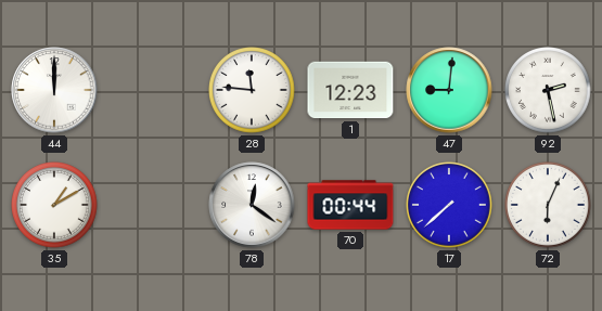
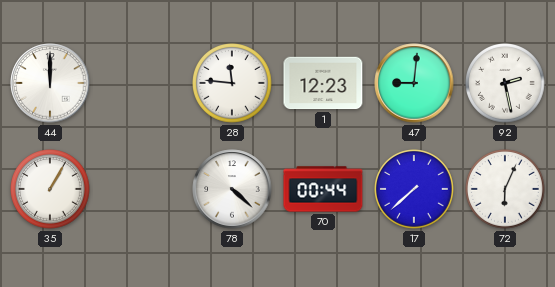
35: 1:10 -> 1:05
78: 12:21 -> 4:22
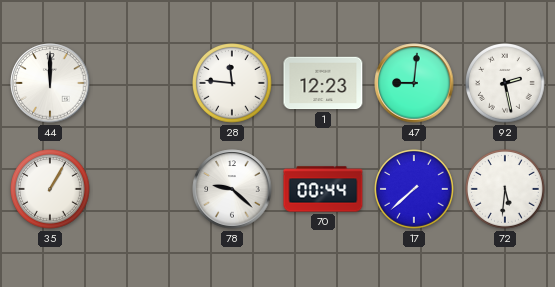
78: 4:22 -> 9:22
72: 6:04 -> 5:31
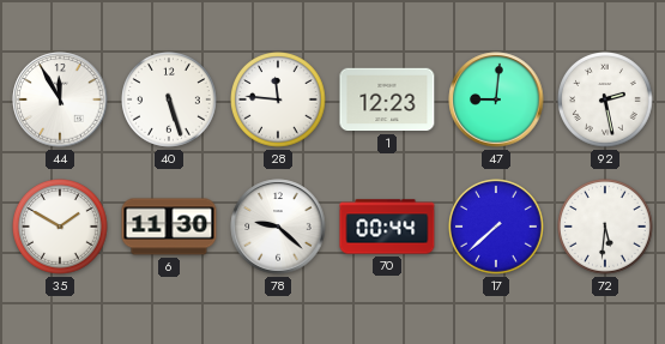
44: 12:00 -> 11:55
40: none -> 5:27
35: 1:05 -> 1:50
6: none -> 11:30
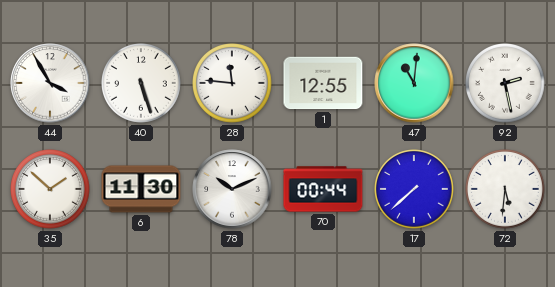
44: 11:55 -> 3:55
1: 12:23 -> 12:55
47: 9:01 -> 11:01
35: 1:50 -> 1:52
78: 9:22 -> 10:11
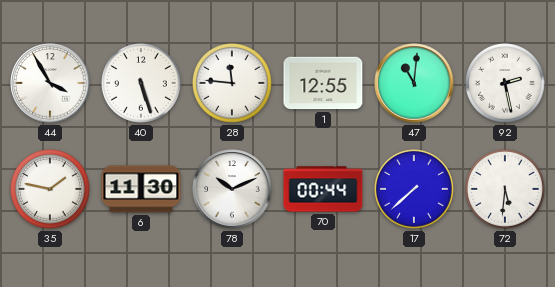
35: 1:52 -> 1:47
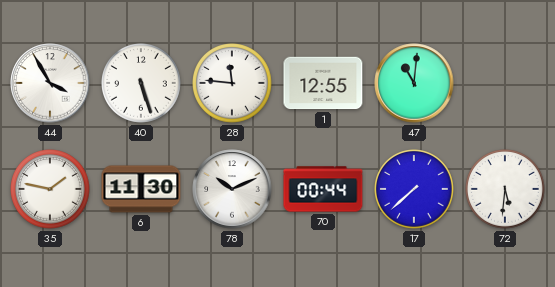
92: 2:28 -> none
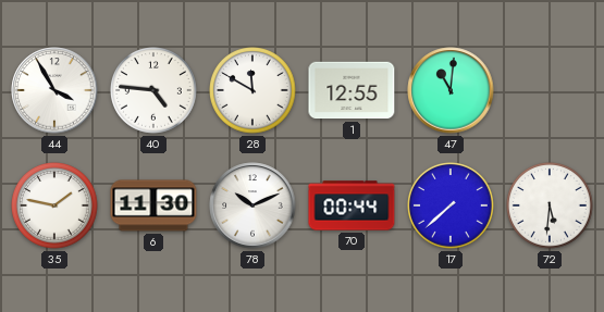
40: 5:27 -> 4:46
28: 11:46 -> 11:50
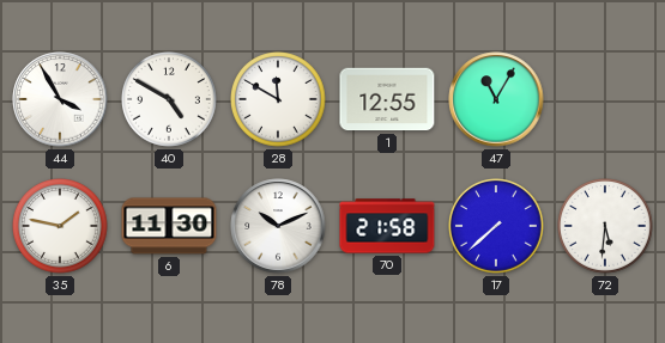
40: 4:46 -> 4:50
47: 11:01 -> 11:05
70: 00:44 -> 21:58
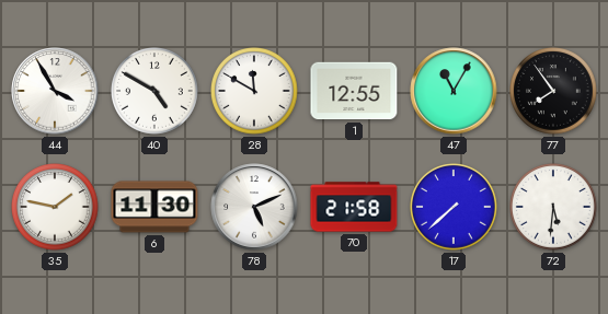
77: none -> 7:54
78: 10:11 -> 5:11
